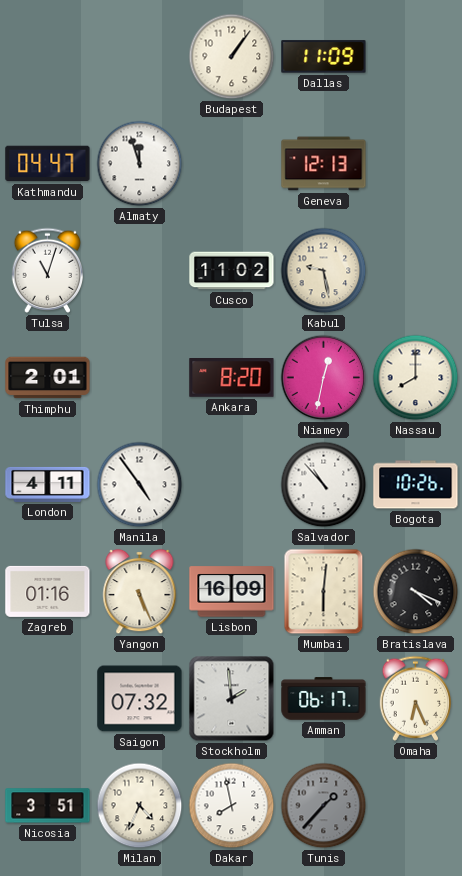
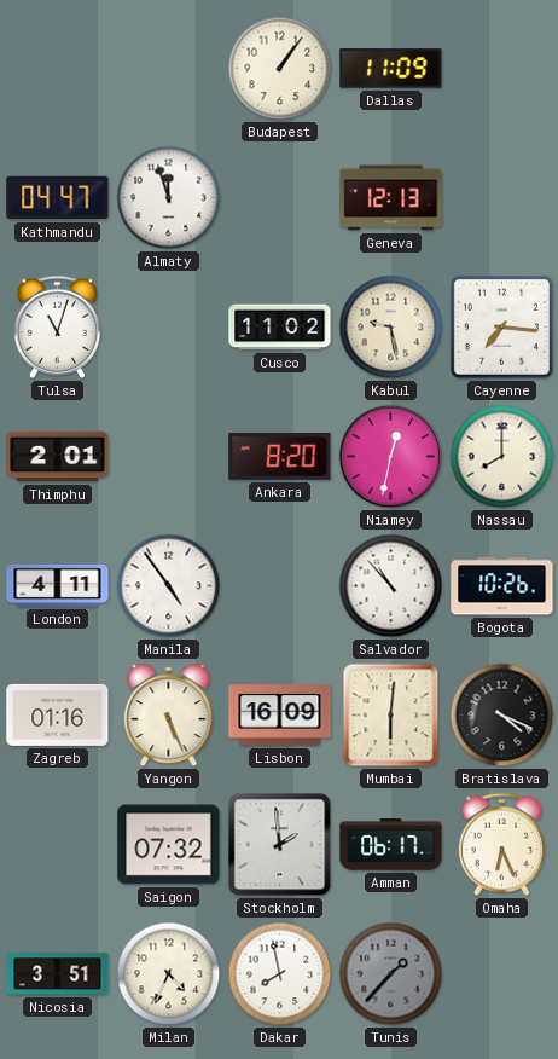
Cayenne: none -> 7:16
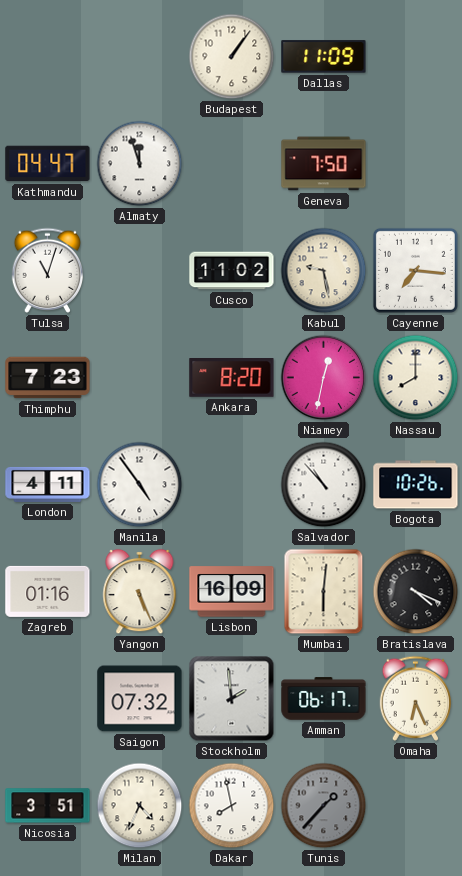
Geneva: 12:13 -> 7:50
Thimphu: 2:01 -> 7:23
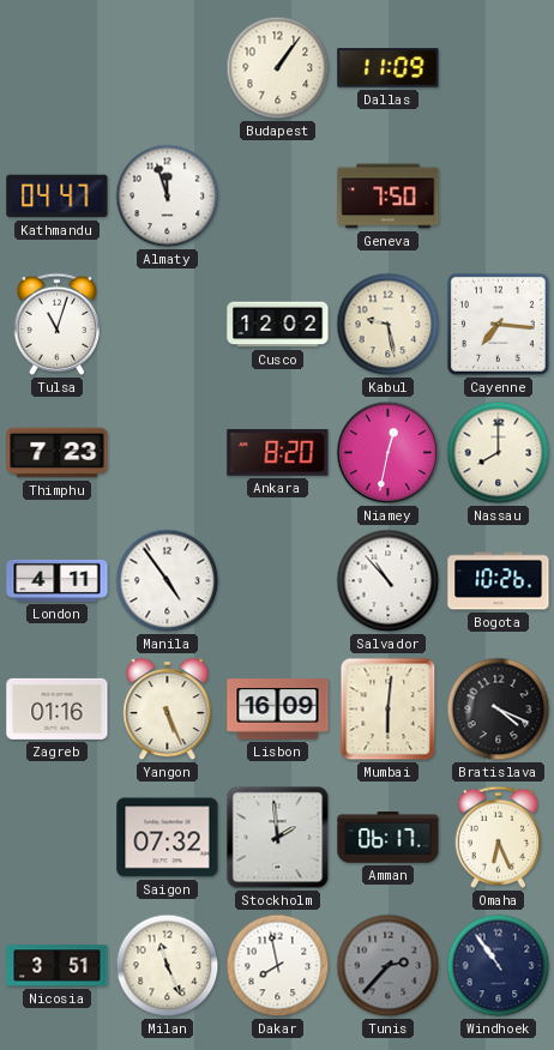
Cusco: 11:02 -> 12:02
Milan: 4:34 -> 11:26
Tunis: 1:37 -> 2:37
Windhoek: none -> 10:54
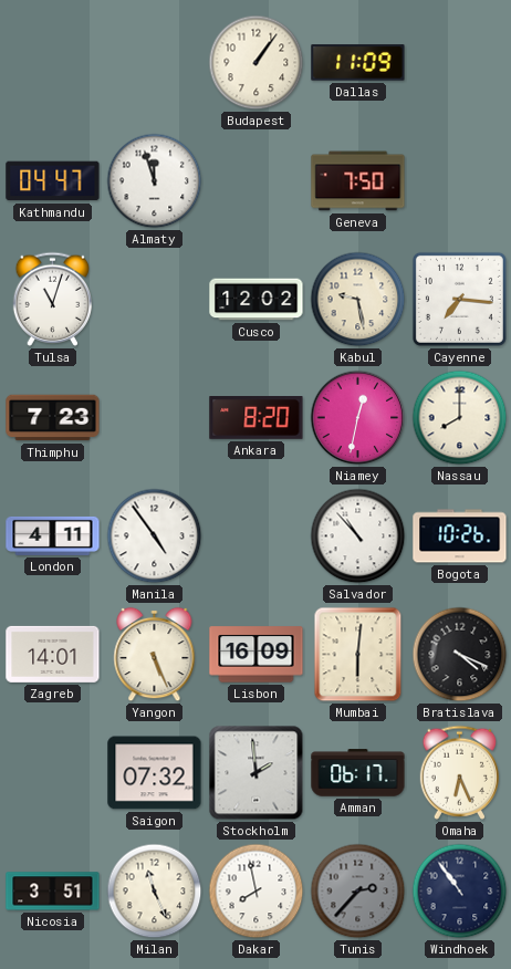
Zagreb: 01:16 -> 14:01
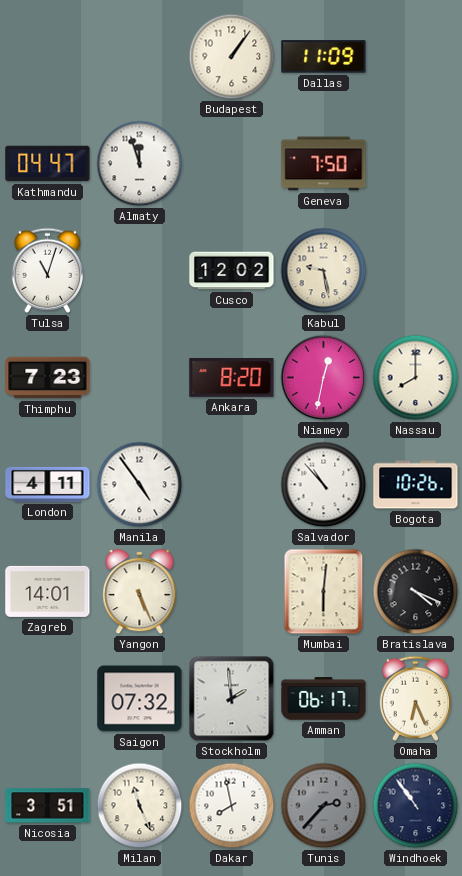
Cayenne: 7:16 -> none
Lisbon: 16:09 -> none
